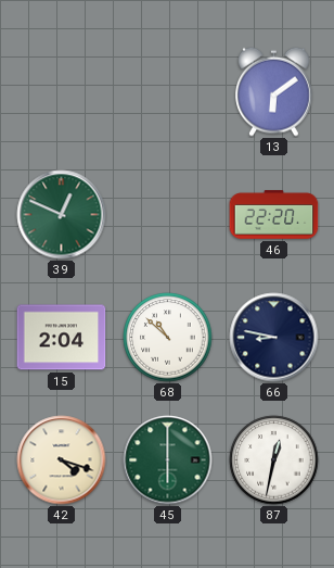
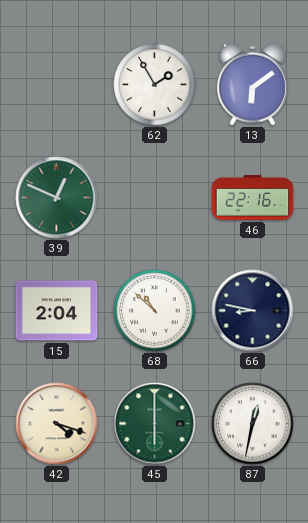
62: none -> 1:55
46: 22:20 -> 22:16
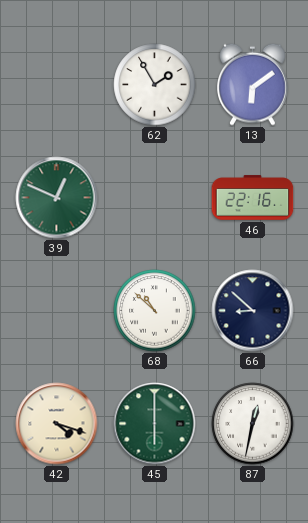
15: 2:04 -> none
66: 8:47 -> 8:52
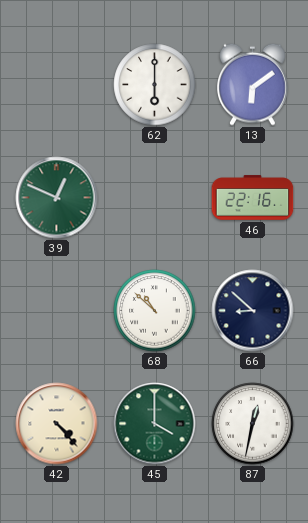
62: 1:55 -> 6:00
42: 4:18 -> 4:23
45: 6:00 -> 4:00
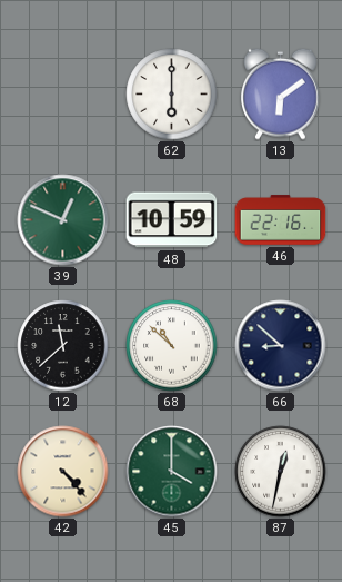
48: none -> 10:59
12: none -> 11:38
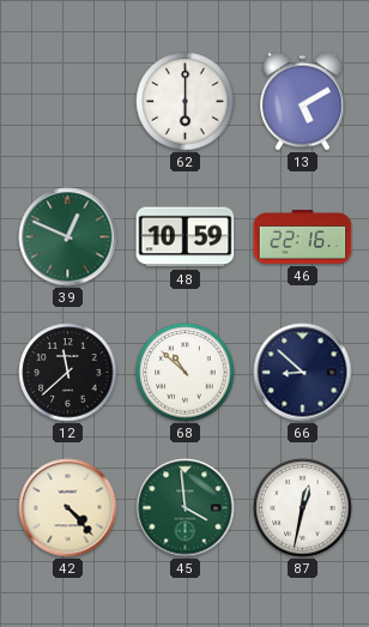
13: 6:09 -> 5:10
45: 4:00 -> 3:59
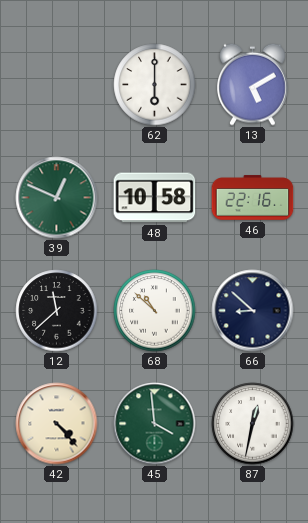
48: 10:59 -> 10:58
